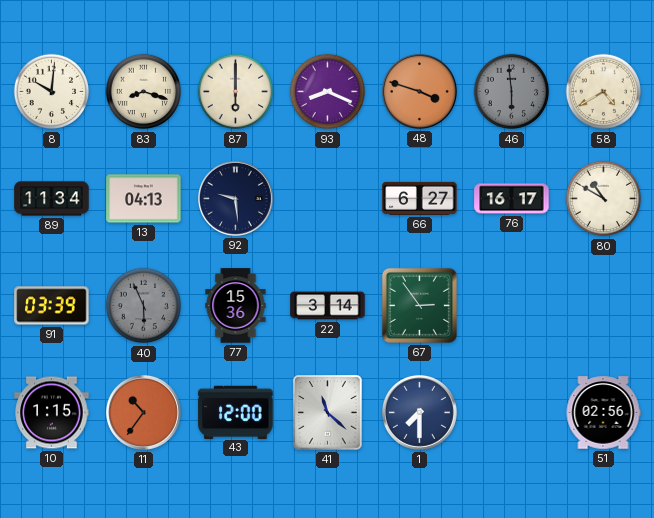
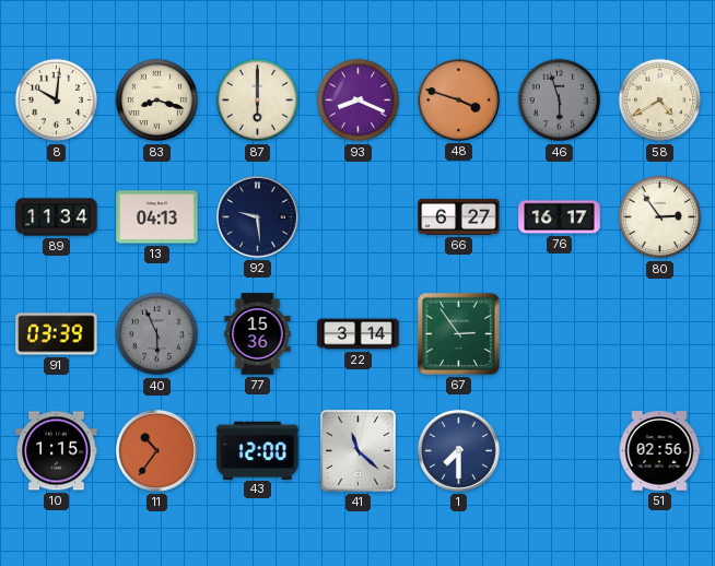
46: 5:59 -> 5:57
80: 10:50 -> 2:54
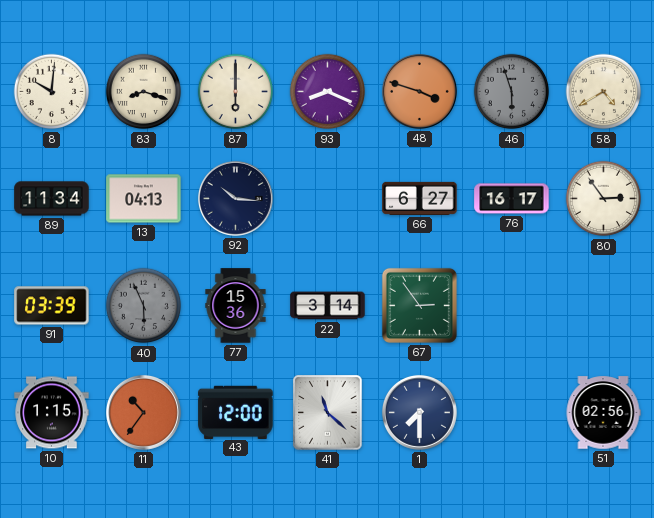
92: 9:29 -> 10:16
